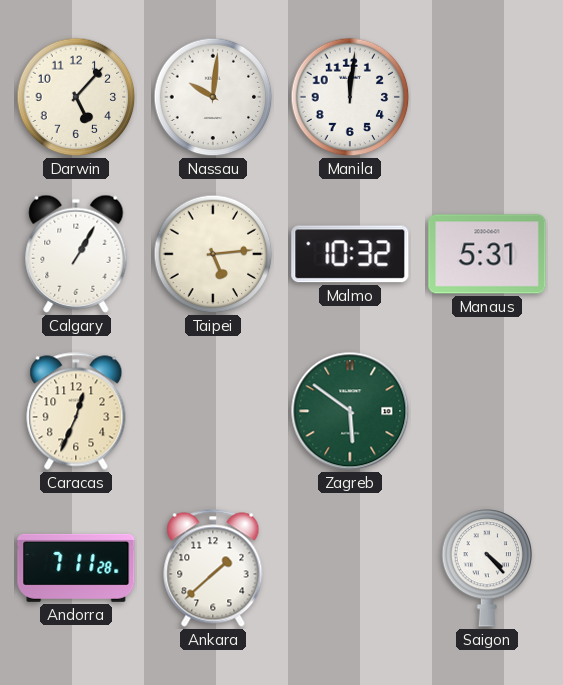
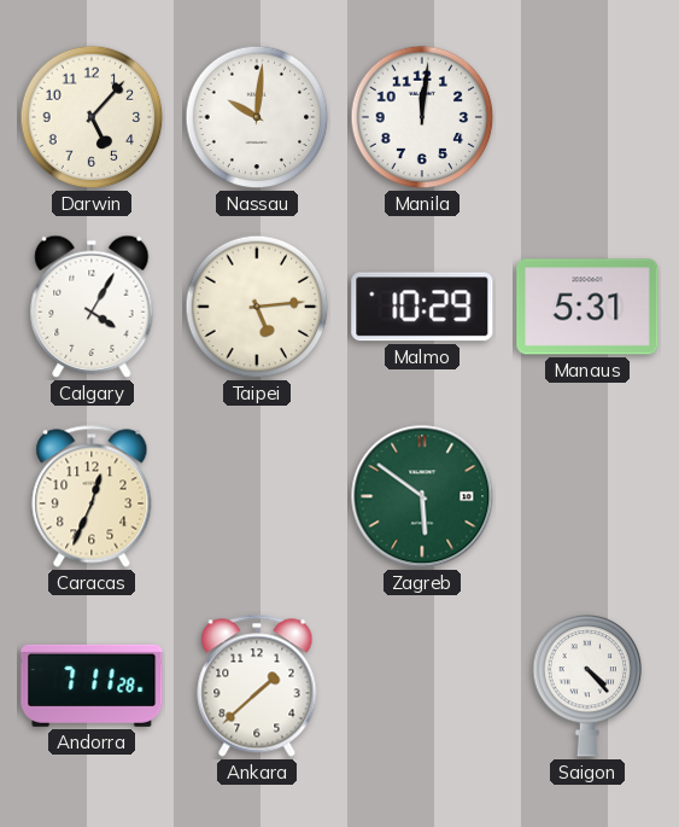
Calgary: 1:05 -> 4:05
Malmo: 10:32 -> 10:29
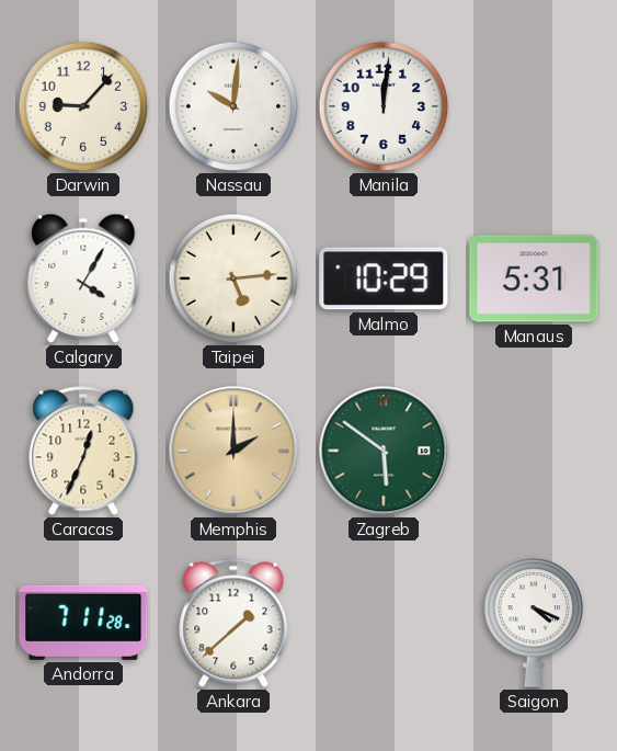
Darwin: 5:07 -> 9:07
Memphis: none -> 2:00
Saigon: 4:23 -> 4:19
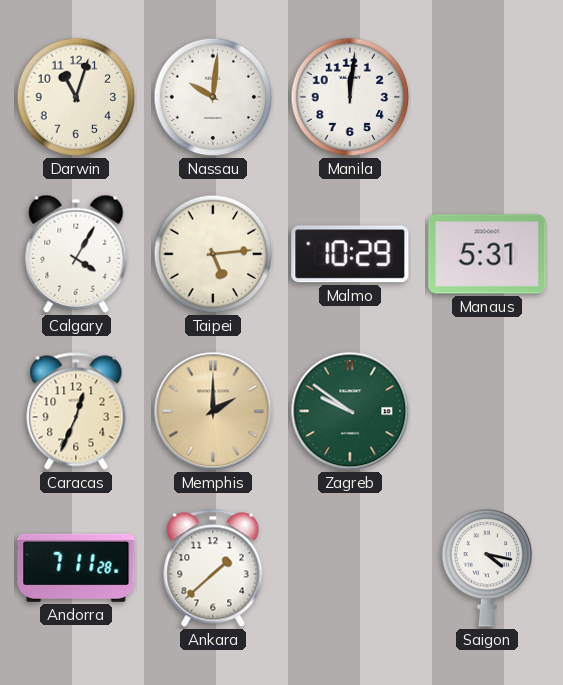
Darwin: 9:07 -> 11:03
Zagreb: 5:51 -> 9:51
Saigon: 4:19 -> 4:17
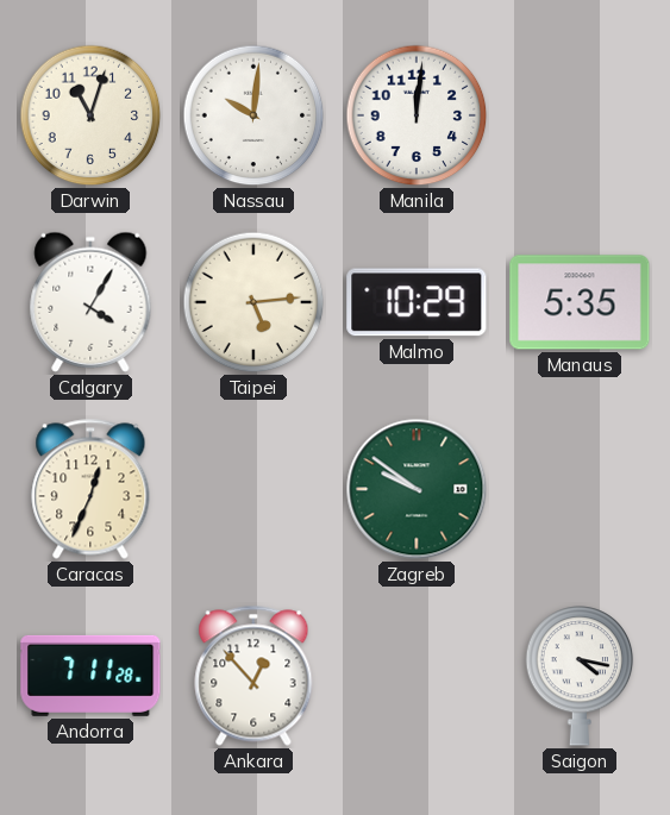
Manaus: 5:31 -> 5:35
Memphis: 2:00 -> none
Ankara: 1:38 -> 12:53
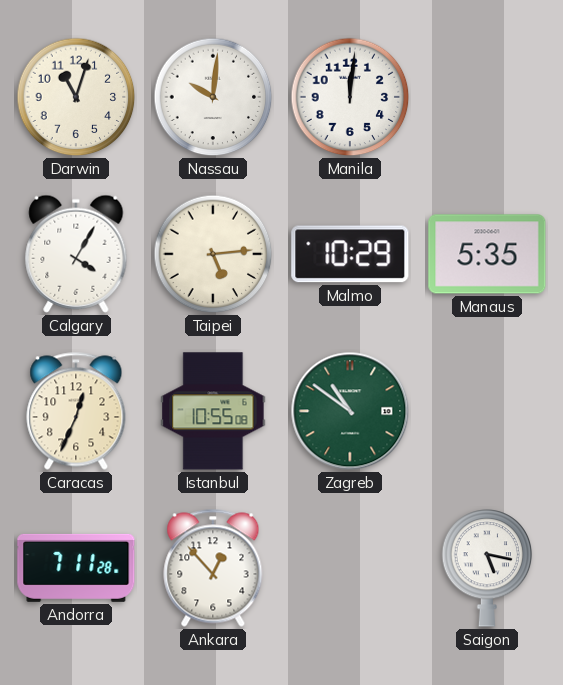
Istanbul: none -> 10:55
Zagreb: 9:51 -> 10:51
Saigon: 4:17 -> 5:17
